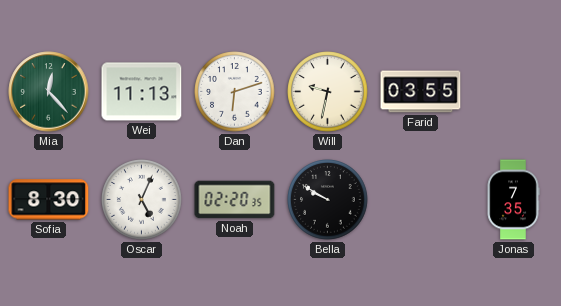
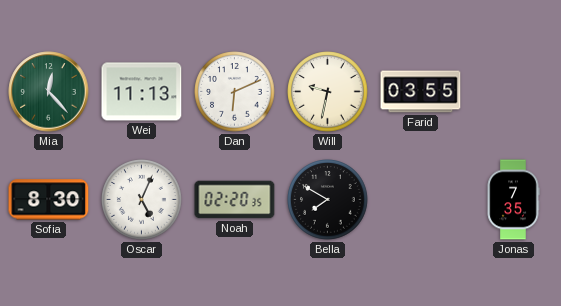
Dan: 6:12 -> 6:11
Bella: 9:50 -> 7:50
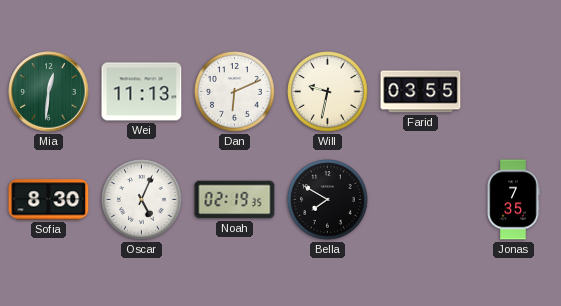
Mia: 12:23 -> 12:31
Noah: 02:20 -> 02:19
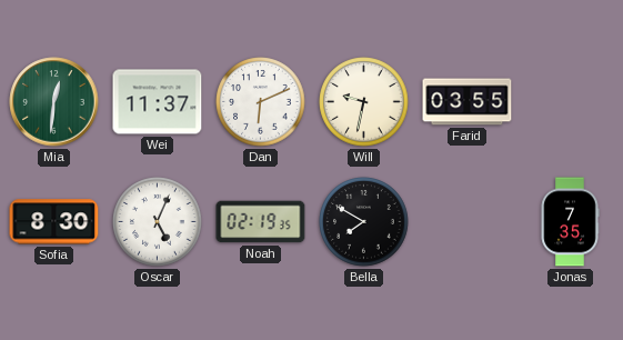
Wei: 11:13 -> 11:37
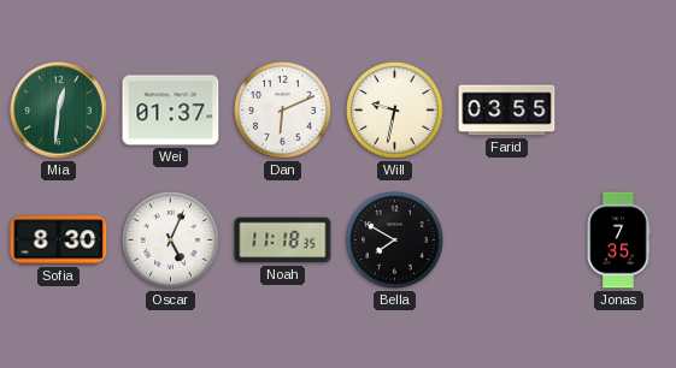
Wei: 11:37 -> 01:37
Noah: 02:19 -> 11:18
